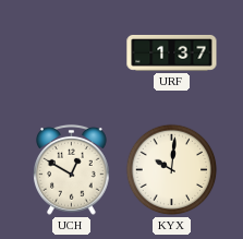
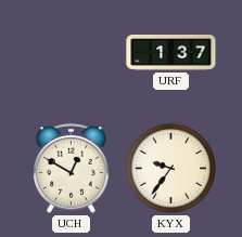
KYX: 10:01 -> 9:36
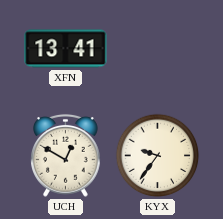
XFN: none -> 13:41
URF: 1:37 -> none
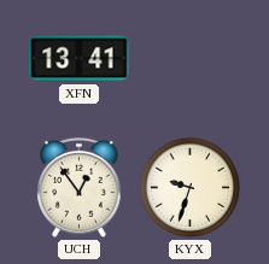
UCH: 12:50 -> 12:54
KYX: 9:36 -> 9:33
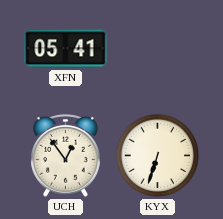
XFN: 13:41 -> 05:41
KYX: 9:33 -> 6:33
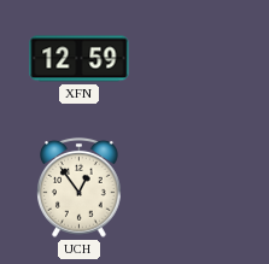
XFN: 05:41 -> 12:59
KYX: 6:33 -> none
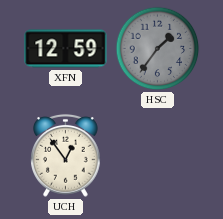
HSC: none -> 1:36
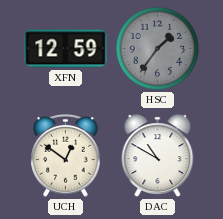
UCH: 12:54 -> 12:51
DAC: none -> 10:50
